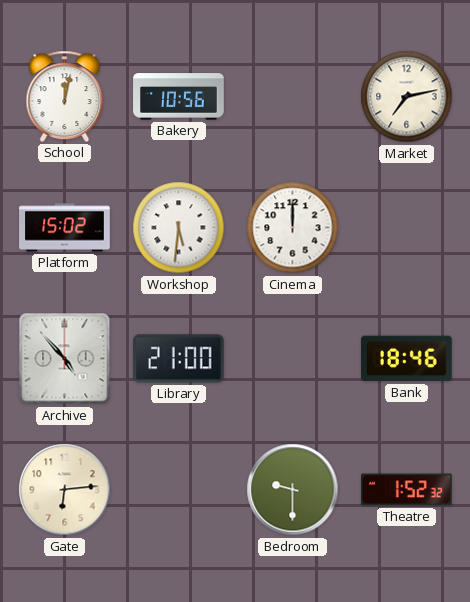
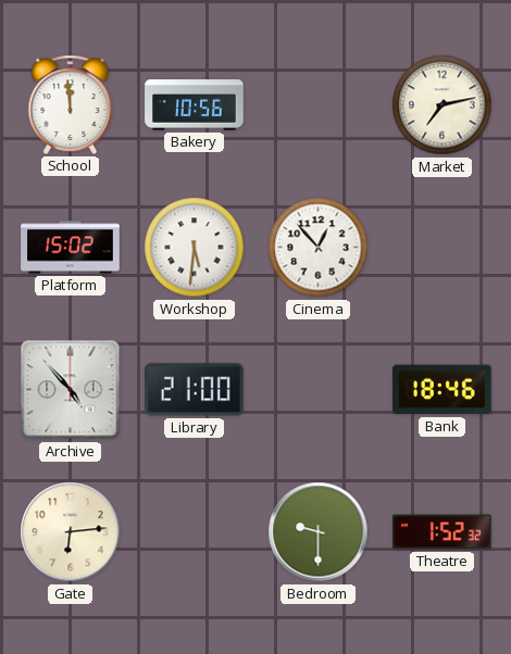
School: 12:02 -> 11:59
Cinema: 12:00 -> 12:53
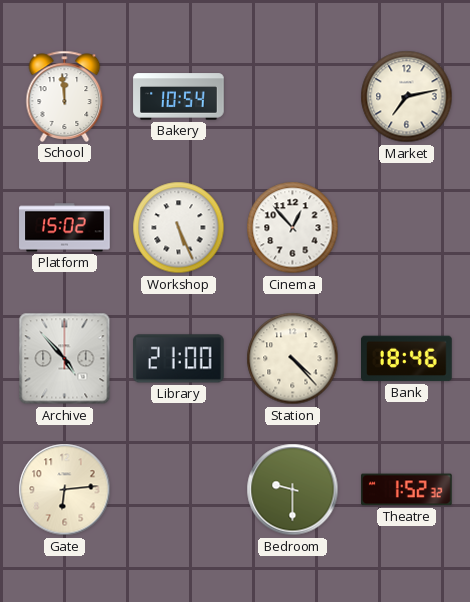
Bakery: 10:56 -> 10:54
Workshop: 5:31 -> 5:26
Station: none -> 4:23
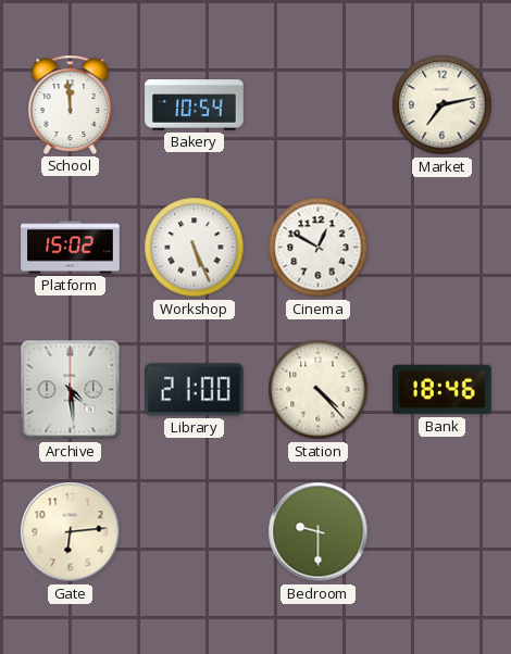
Cinema: 12:53 -> 12:50
Archive: 4:53 -> 4:29
Theatre: 1:52 -> none
